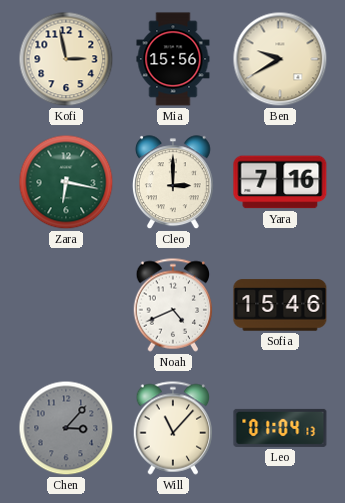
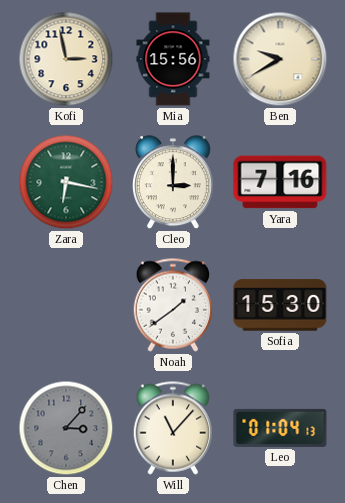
Noah: 4:41 -> 1:39
Sofia: 15:46 -> 15:30
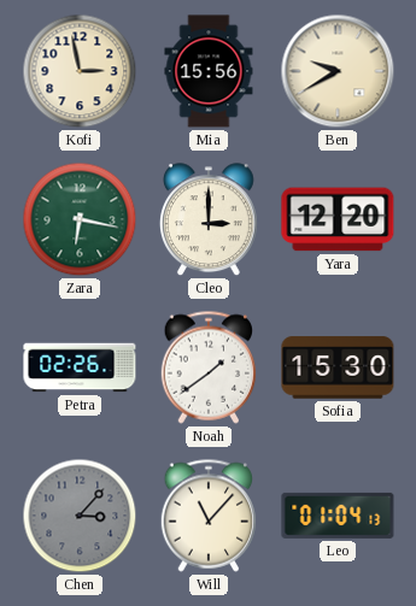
Yara: 7:16 -> 12:20
Petra: none -> 02:26
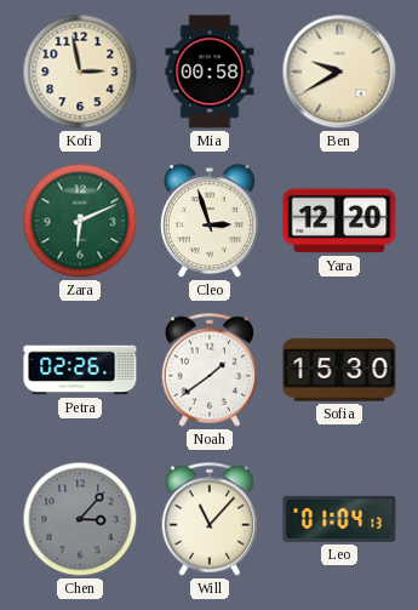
Mia: 15:56 -> 00:58
Zara: 6:17 -> 6:11
Cleo: 3:00 -> 2:57
